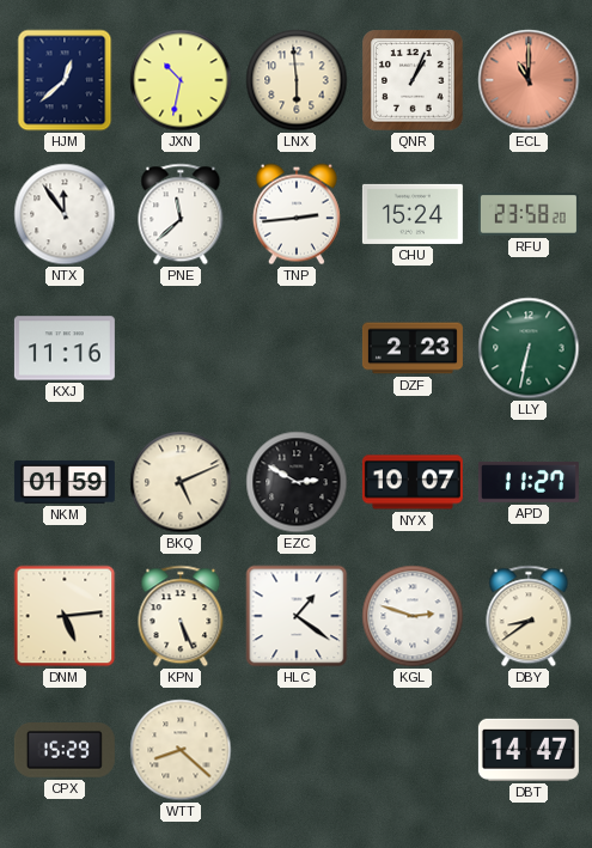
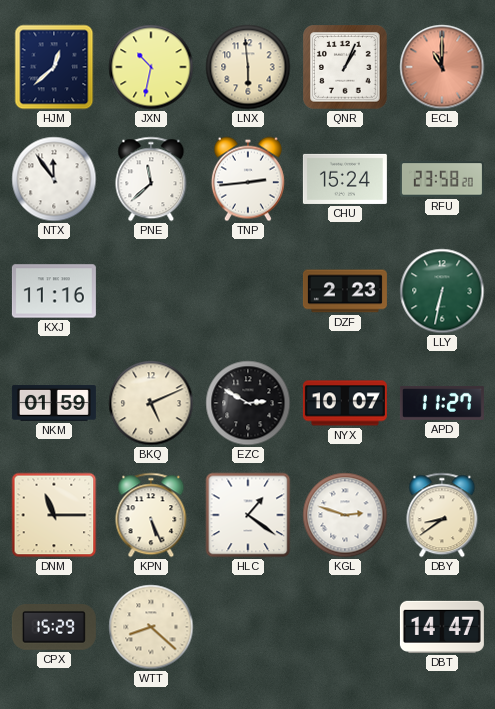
DNM: 5:14 -> 11:15
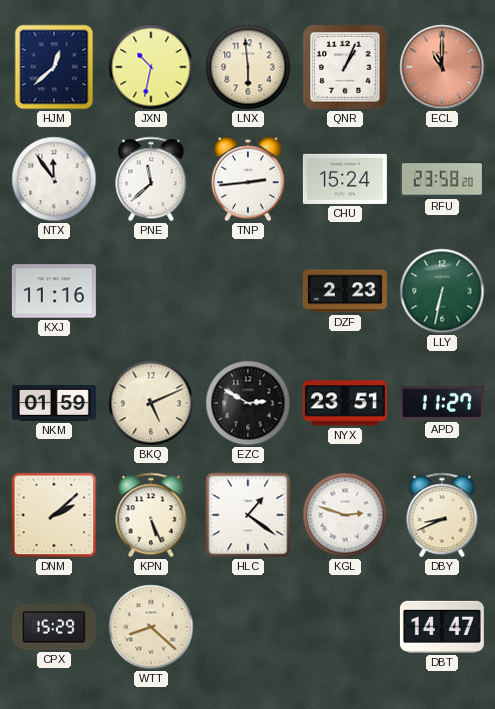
NYX: 10:07 -> 23:51
DNM: 11:15 -> 2:08
DBY: 8:39 -> 8:41
